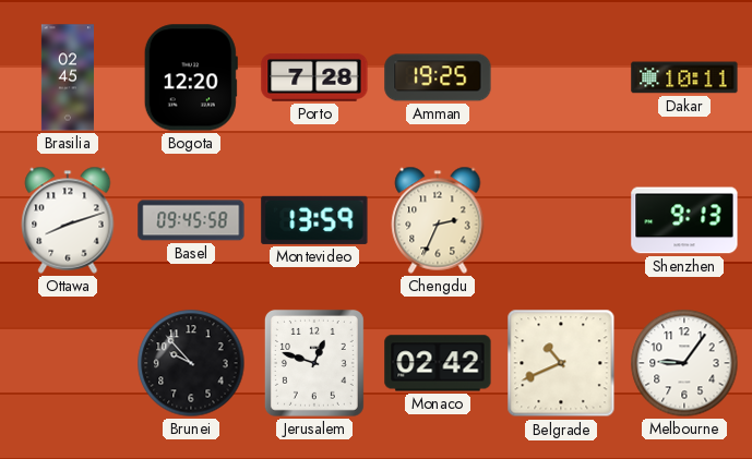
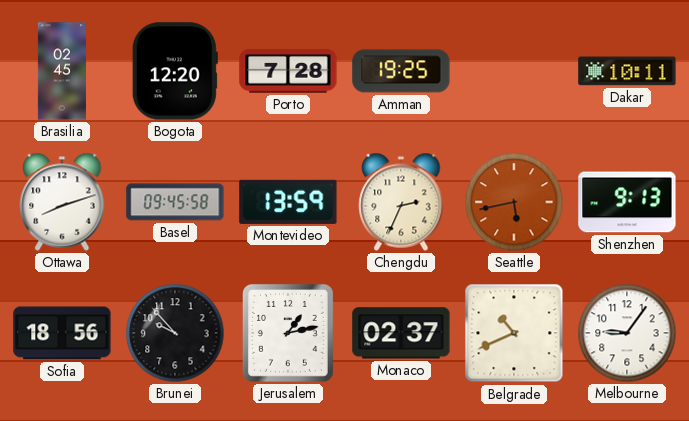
Seattle: none -> 5:43
Sofia: none -> 18:56
Jerusalem: 12:48 -> 1:13
Monaco: 02:42 -> 02:37
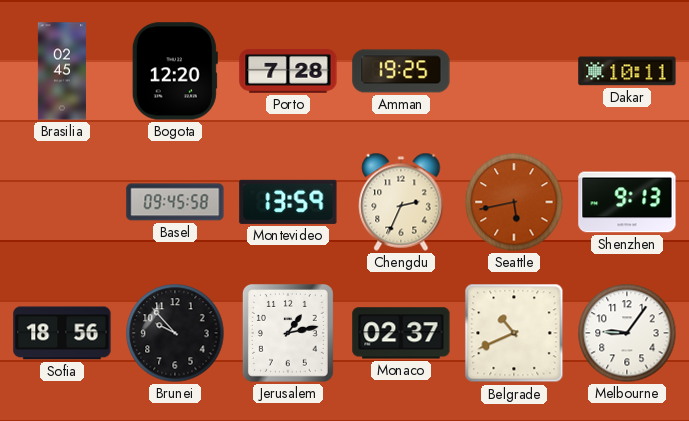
Ottawa: 8:12 -> none
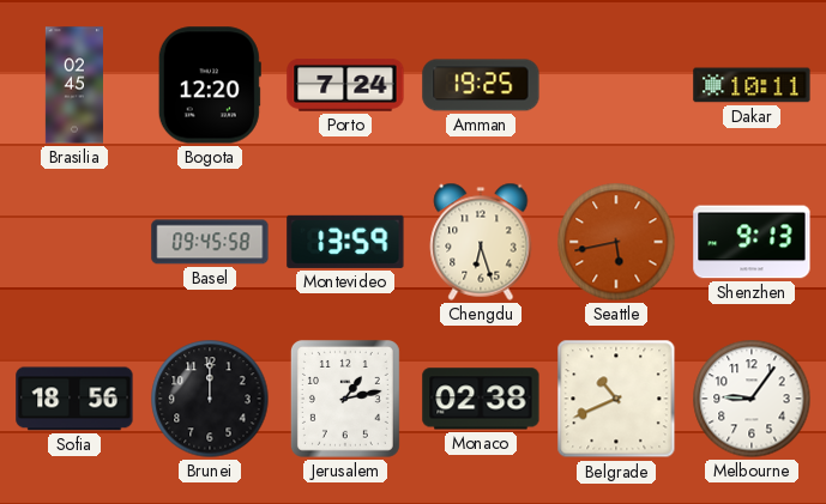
Porto: 7:28 -> 7:24
Chengdu: 2:34 -> 6:27
Brunei: 9:53 -> 12:00
Monaco: 02:37 -> 02:38
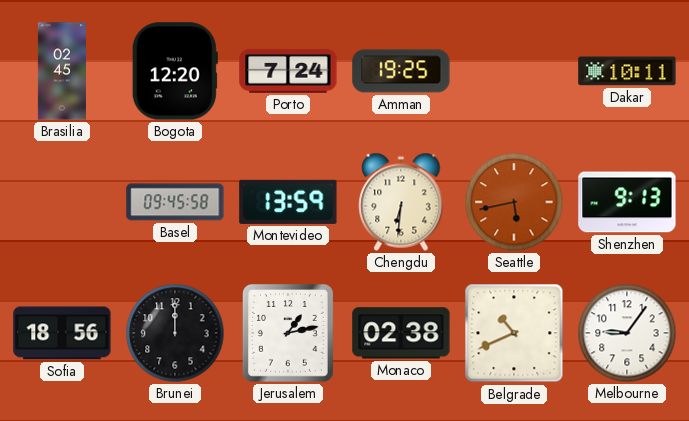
Chengdu: 6:27 -> 6:31
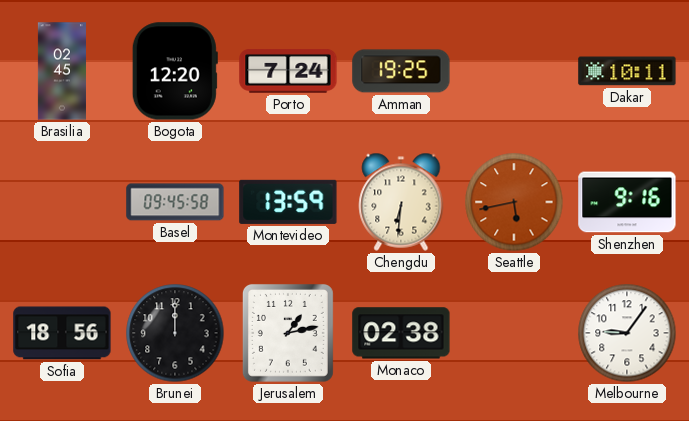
Shenzhen: 9:13 -> 9:16
Belgrade: 10:41 -> none
